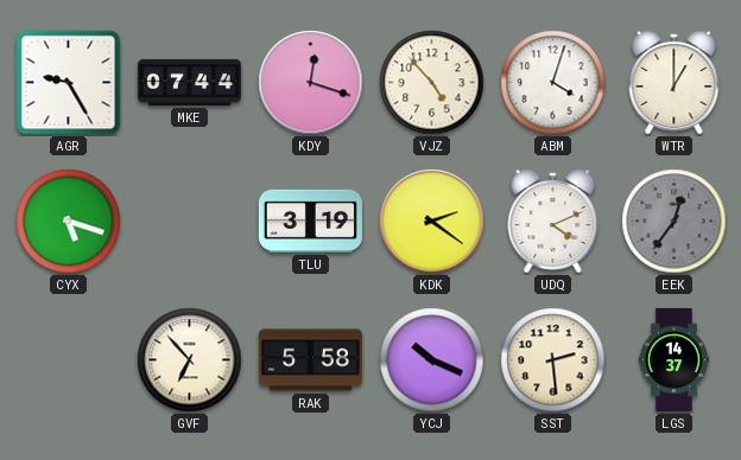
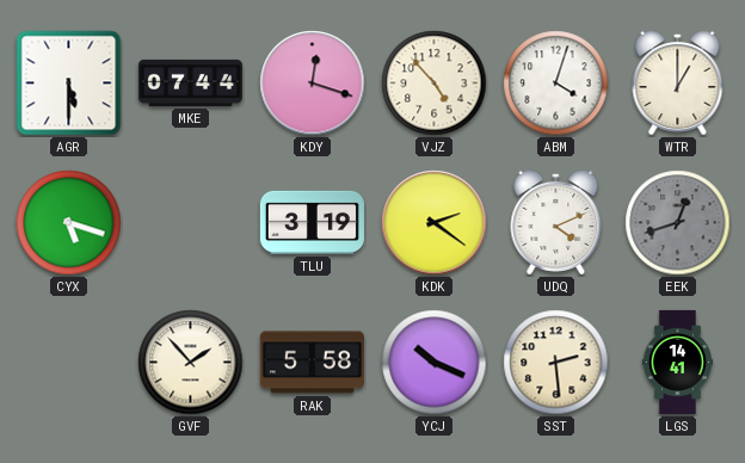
AGR: 9:25 -> 5:30
EEK: 12:36 -> 12:42
GVF: 6:53 -> 1:53
LGS: 14:37 -> 14:41
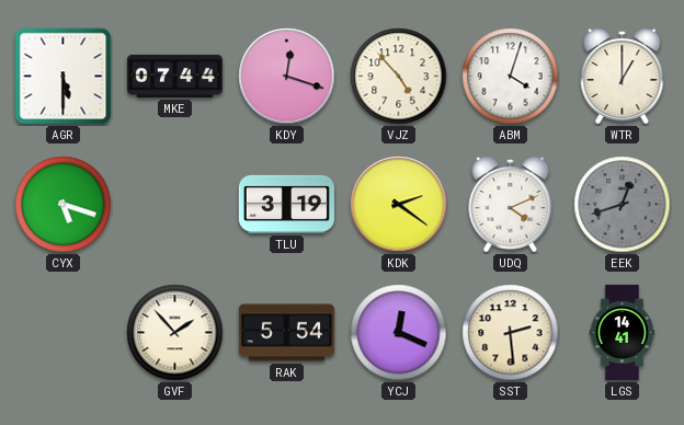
RAK: 5:58 -> 5:54
YCJ: 10:19 -> 12:19
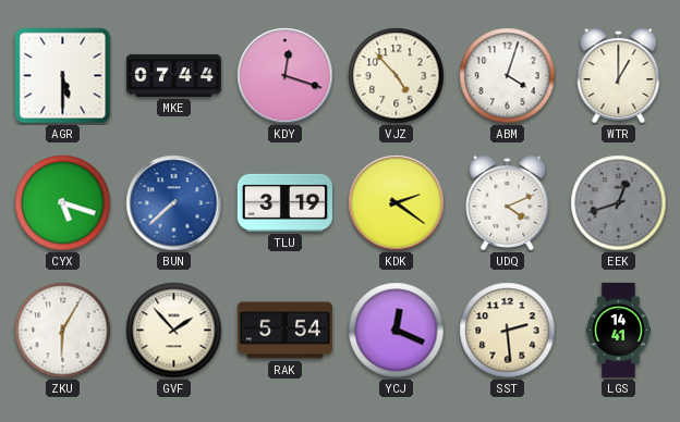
BUN: none -> 7:38
ZKU: none -> 6:05
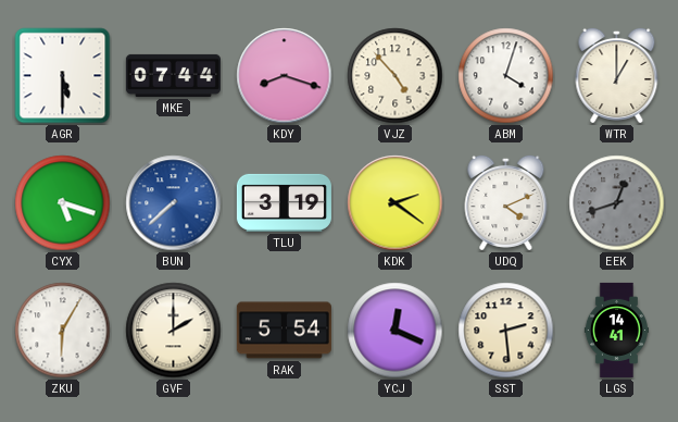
KDY: 12:18 -> 8:18
GVF: 1:53 -> 2:00
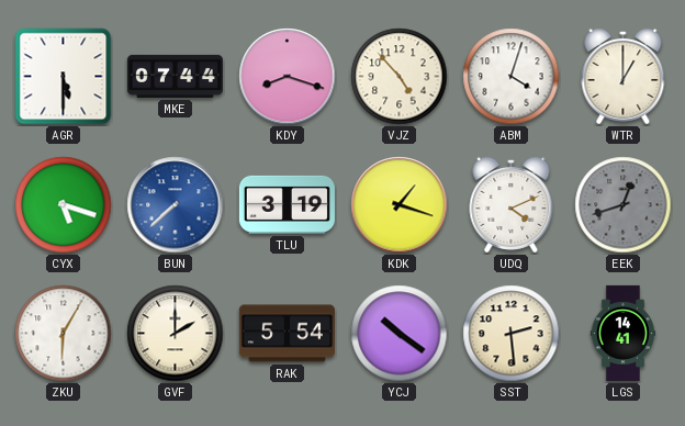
KDK: 2:21 -> 1:18
YCJ: 12:19 -> 10:21
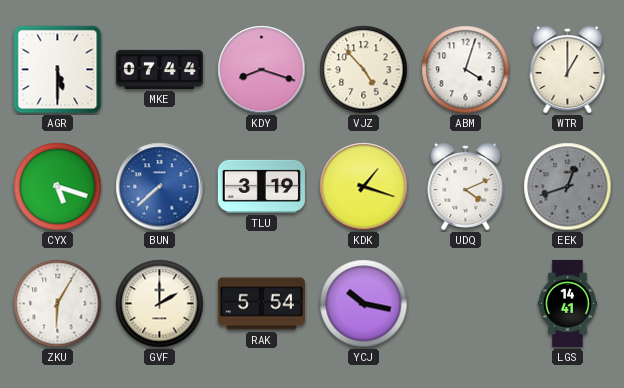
YCJ: 10:21 -> 10:17
SST: 2:29 -> none
